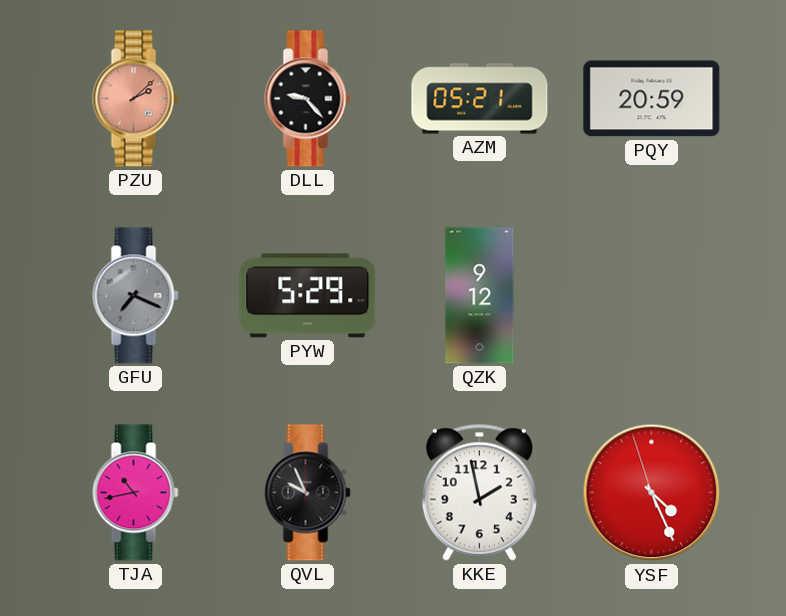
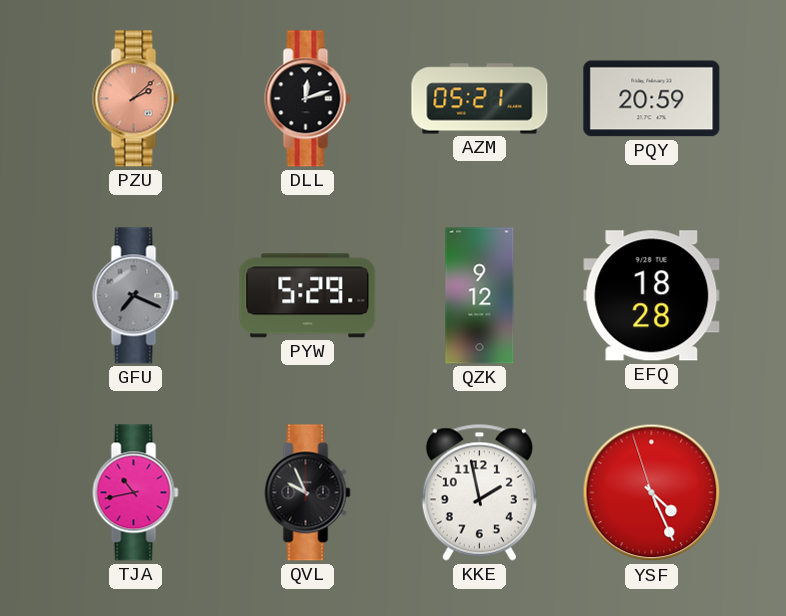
DLL: 9:23 -> 12:12
EFQ: none -> 18:28
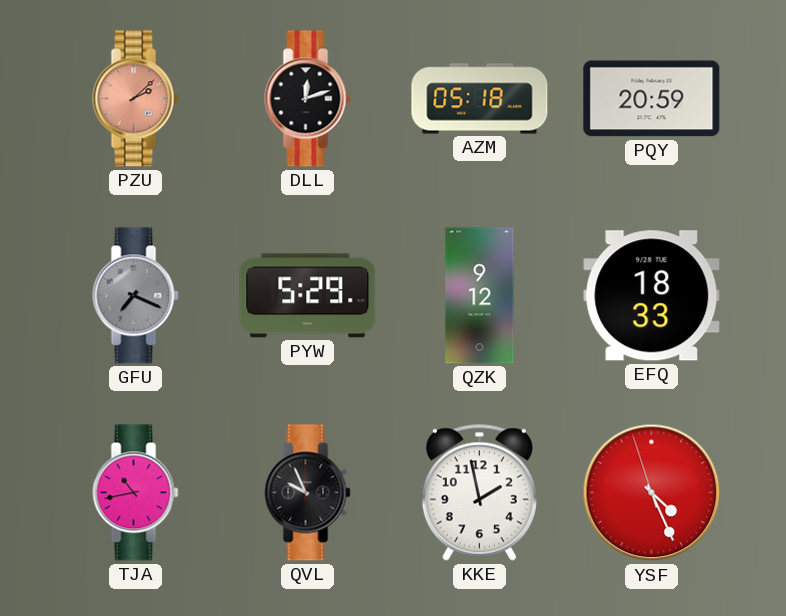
AZM: 05:21 -> 05:18
EFQ: 18:28 -> 18:33
